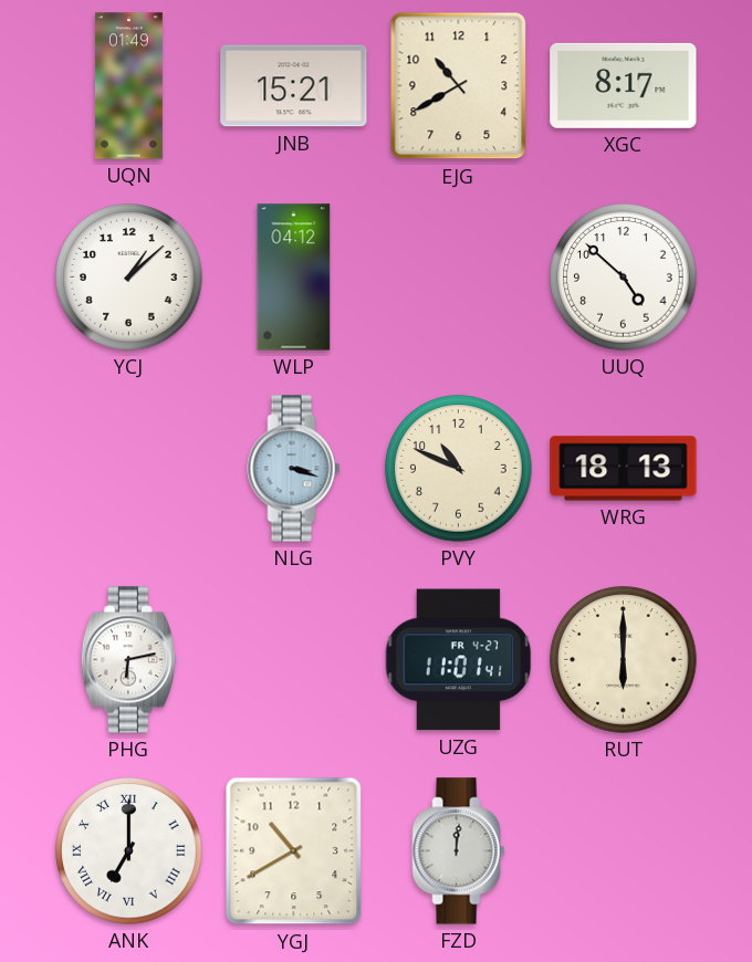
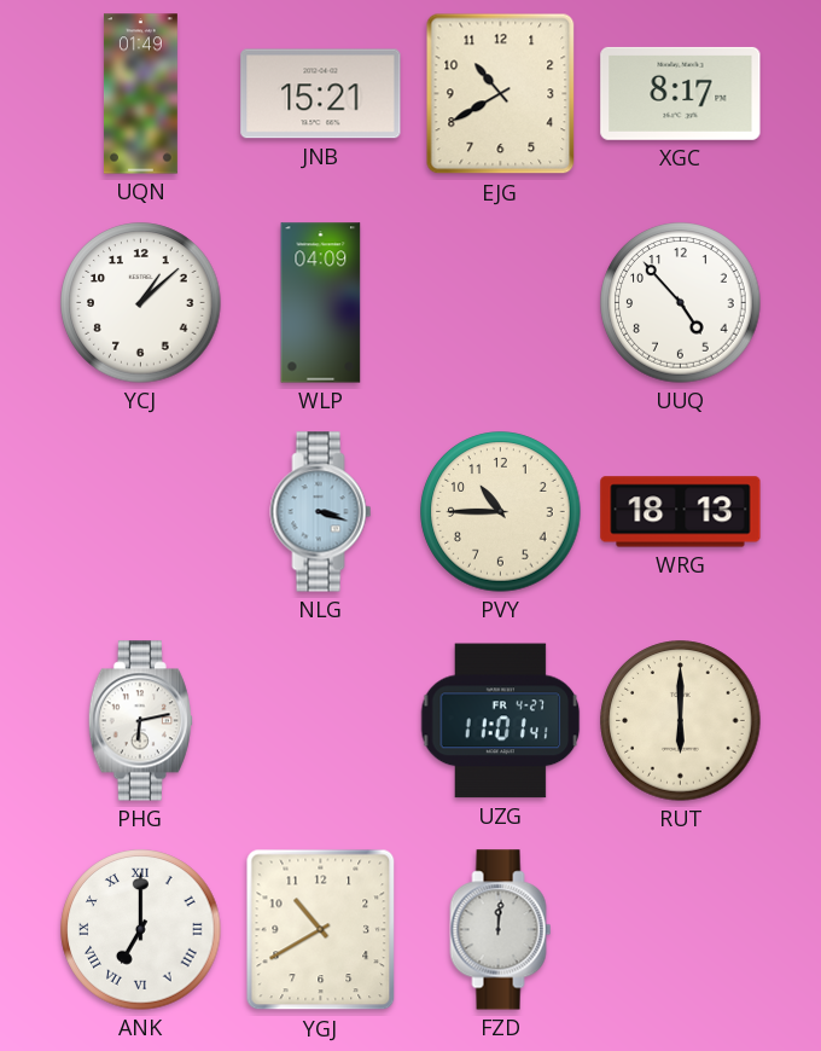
WLP: 04:12 -> 04:09
UUQ: 4:52 -> 4:53
PVY: 10:49 -> 10:45
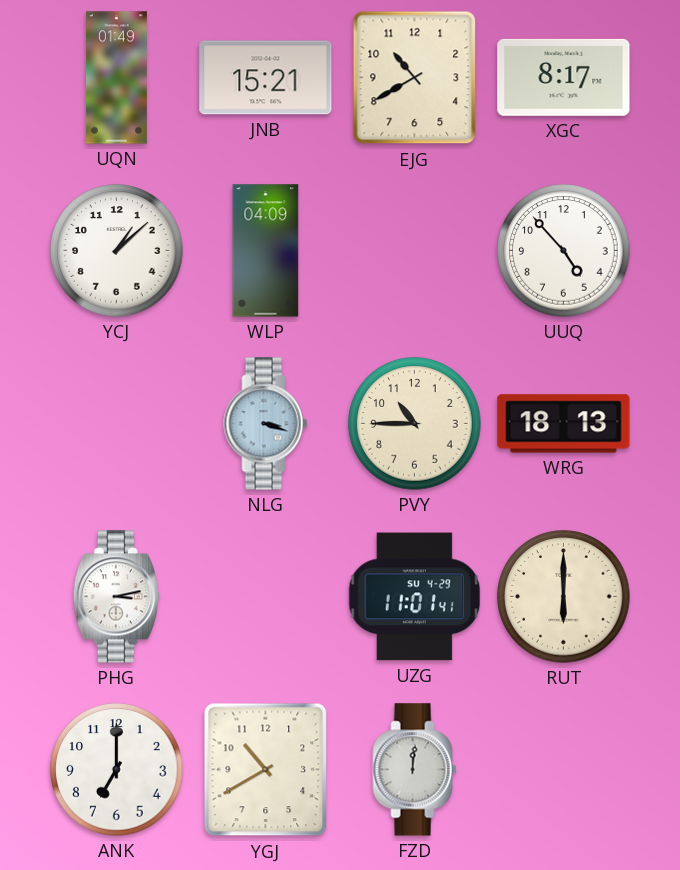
PHG: 6:13 -> 3:13
UZG date: FR 4-27 -> SU 4-29
ANK numerals: Roman -> Arabic
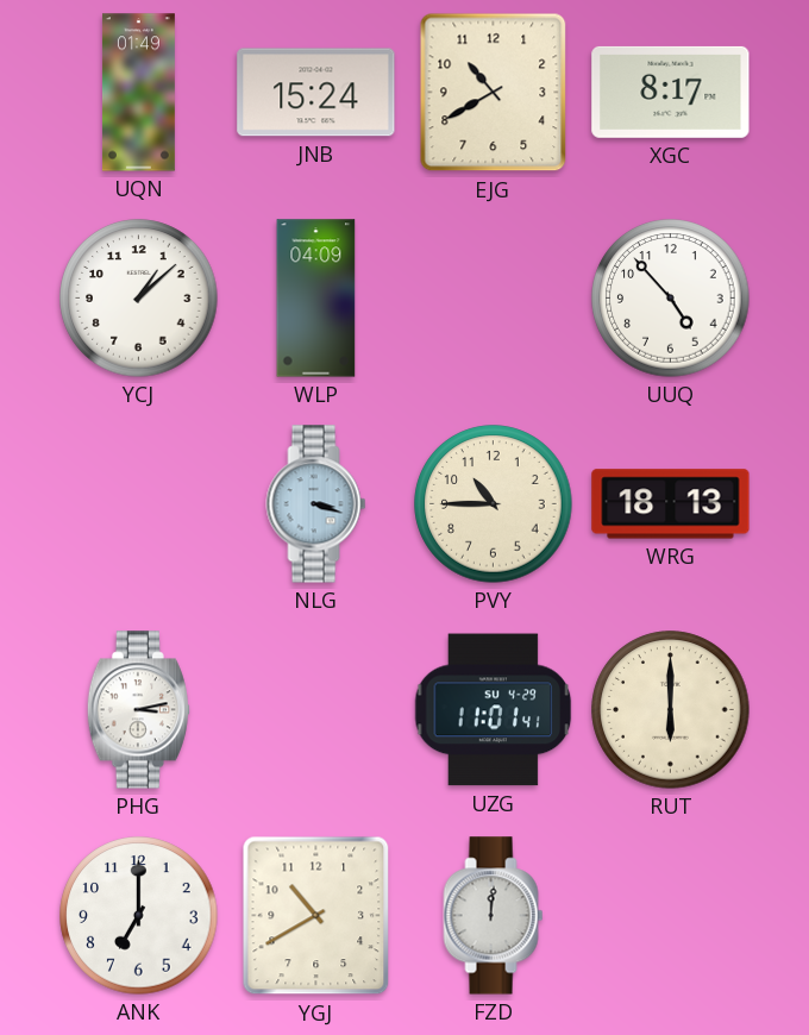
JNB: 15:21 -> 15:24
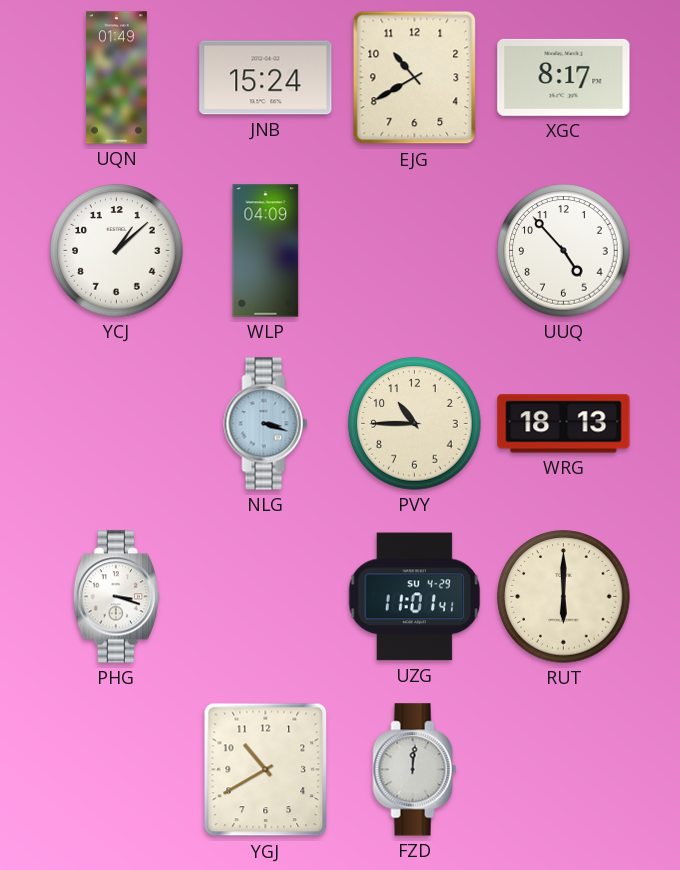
PHG: 3:13 -> 3:18
ANK: 7:00 -> none
